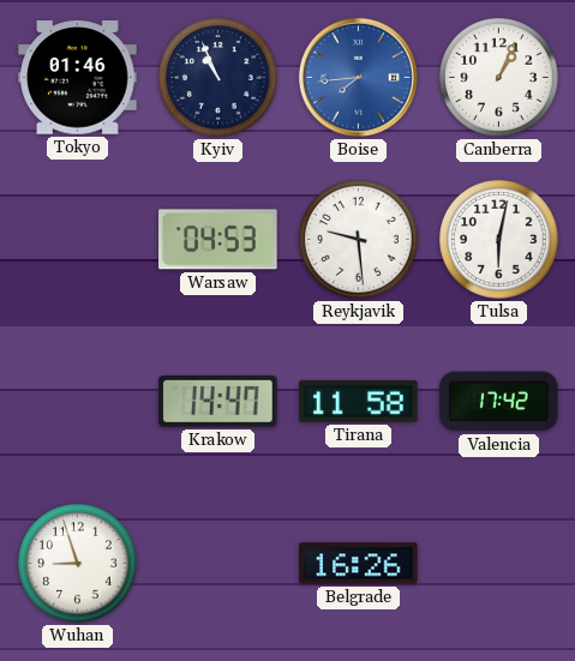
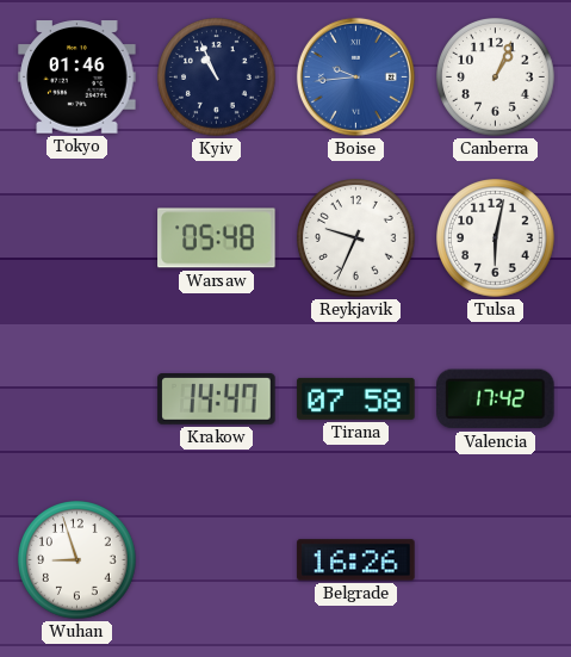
Boise: 7:44 -> 9:44
Warsaw: 04:53 -> 05:48
Reykjavik: 9:29 -> 9:34
Tirana: 11:58 -> 07:58
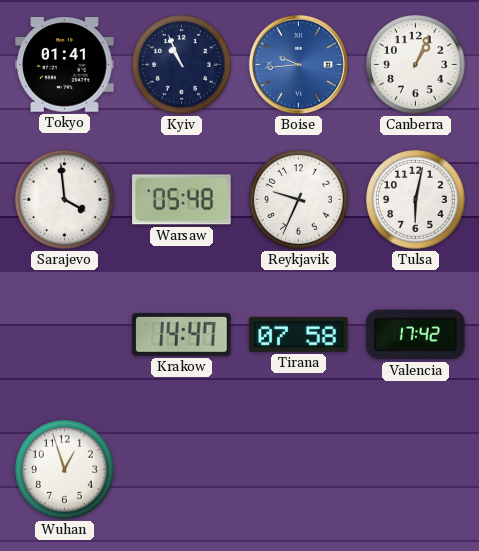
Tokyo: 01:46 -> 01:41
Sarajevo: none -> 3:59
Wuhan: 8:57 -> 12:57
Belgrade: 16:26 -> none
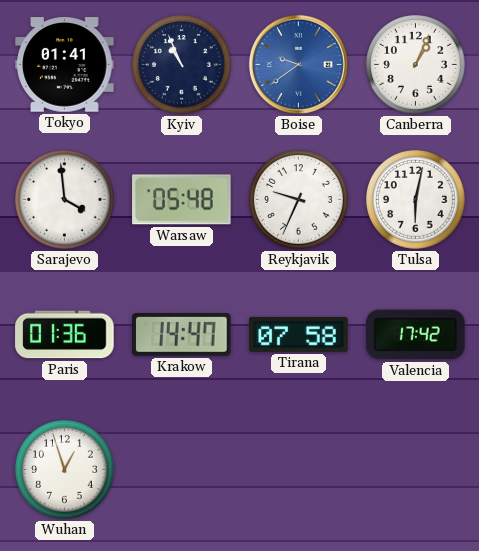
Boise: 9:44 -> 9:39
Paris: none -> 01:36
